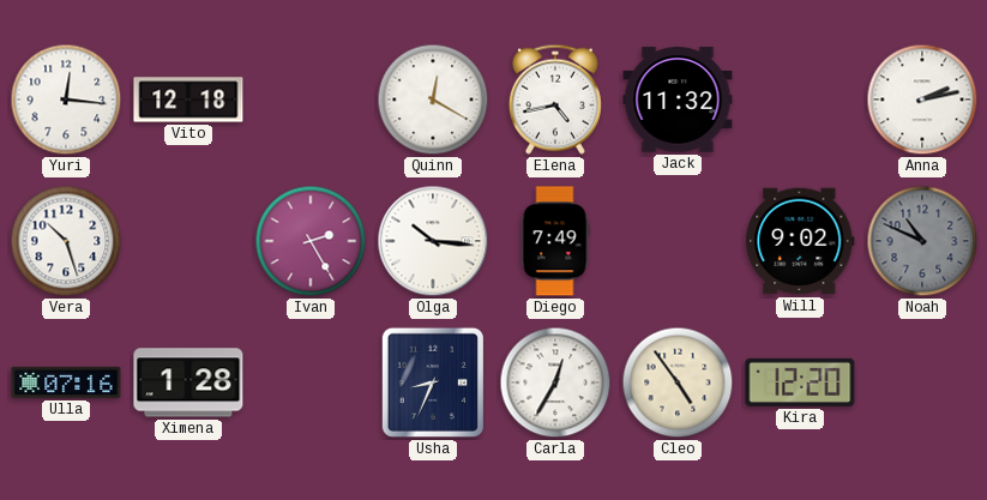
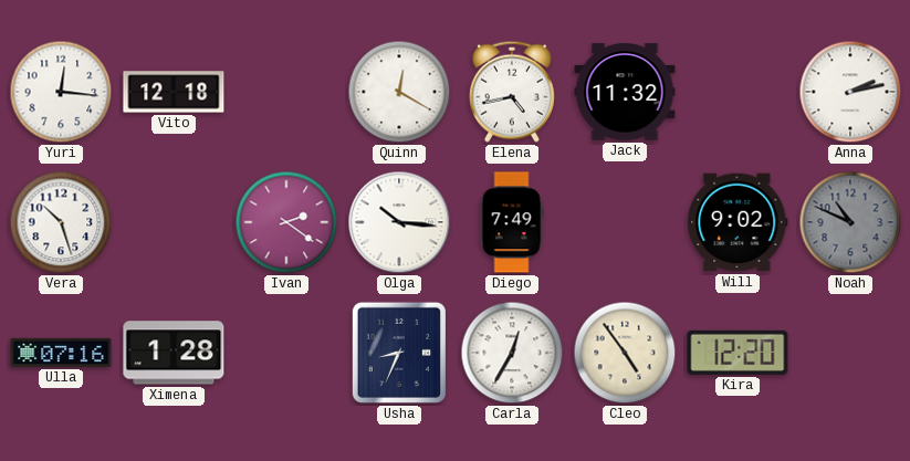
Ivan: 2:25 -> 2:21
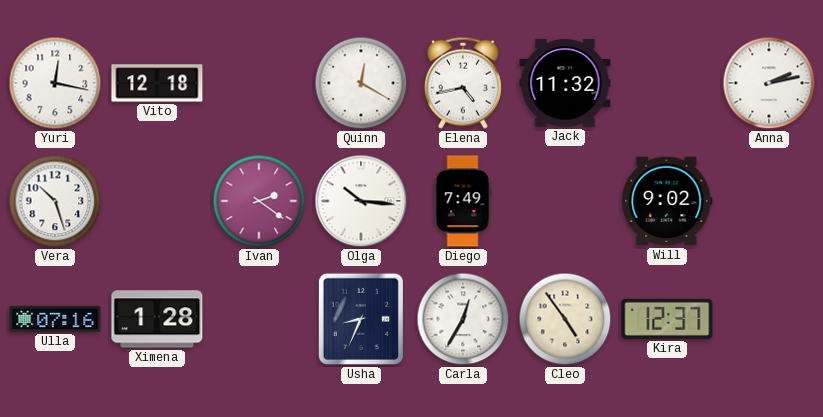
Yuri: 12:16 -> 12:17
Noah: 10:49 -> none
Kira: 12:20 -> 12:37
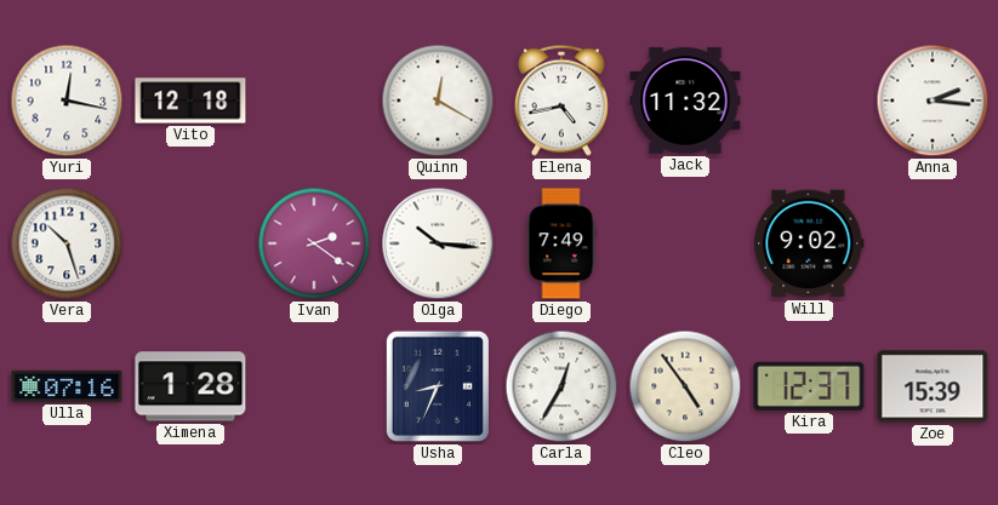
Anna: 2:13 -> 2:16
Zoe: none -> 15:39
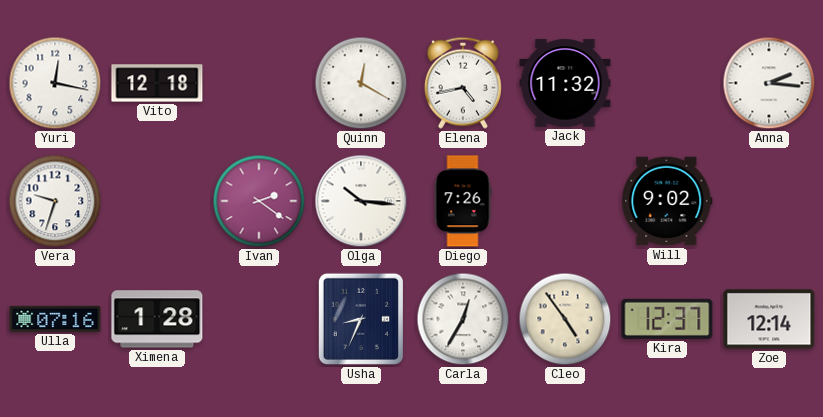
Vera: 10:27 -> 9:33
Diego: 7:49 -> 7:26
Zoe: 15:39 -> 12:14
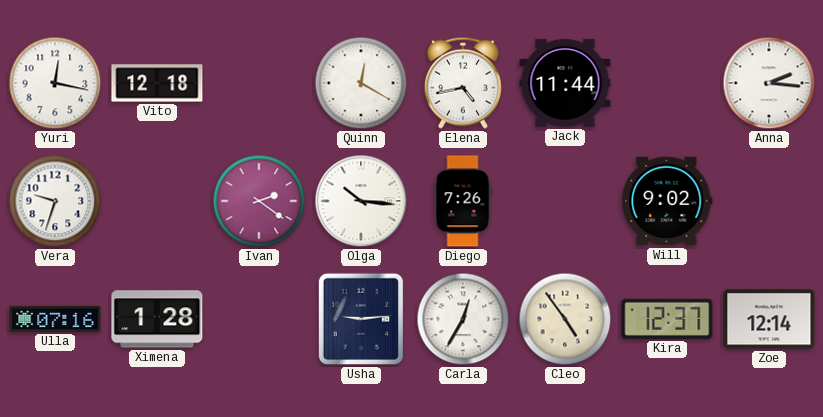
Jack: 11:32 -> 11:44
Usha: 8:34 -> 9:14
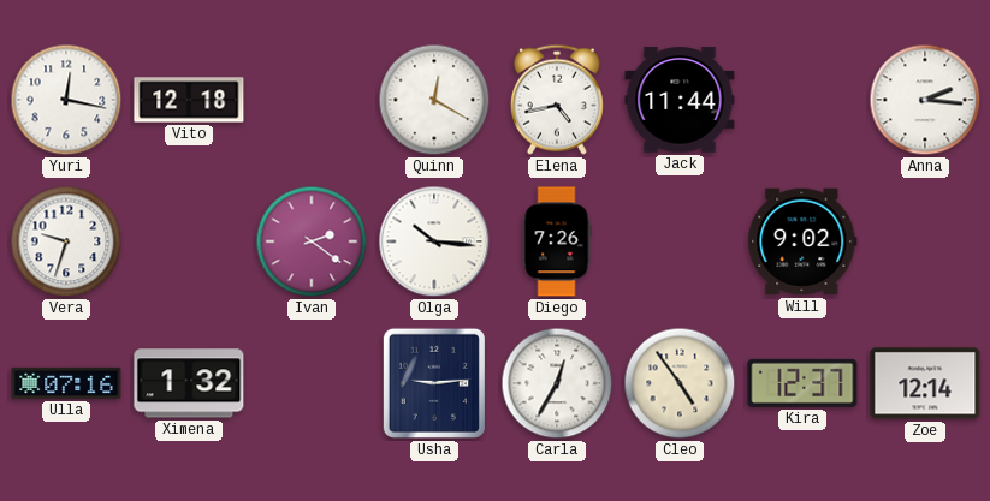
Ximena: 1:28 -> 1:32
